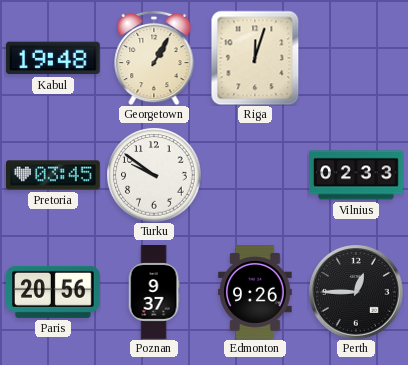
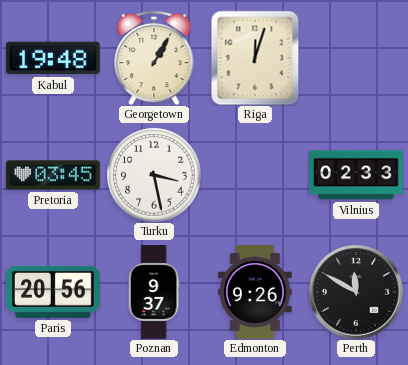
Turku: 9:51 -> 3:28
Perth: 12:45 -> 11:50
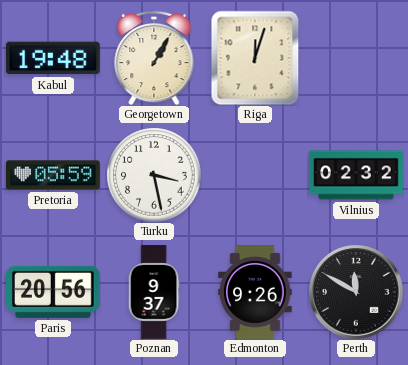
Pretoria: 03:45 -> 05:59
Vilnius: 02:33 -> 02:32
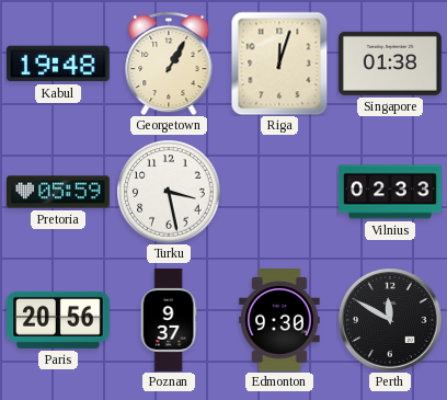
Singapore: none -> 01:38
Vilnius: 02:32 -> 02:33
Edmonton: 9:26 -> 9:30
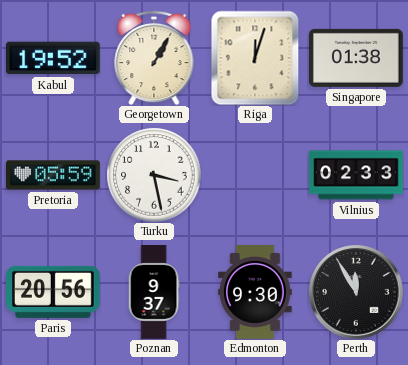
Kabul: 19:48 -> 19:52
Perth: 11:50 -> 11:55
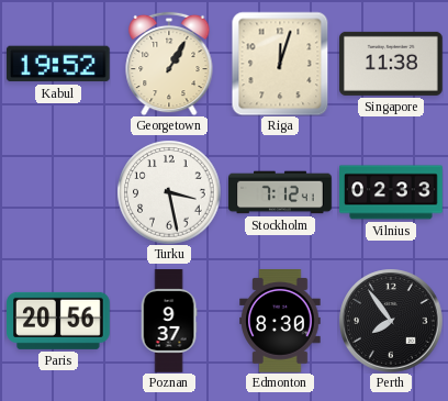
Singapore: 01:38 -> 11:38
Pretoria: 05:59 -> none
Stockholm: none -> 7:12
Edmonton: 9:30 -> 8:30
Perth: 11:55 -> 7:54
